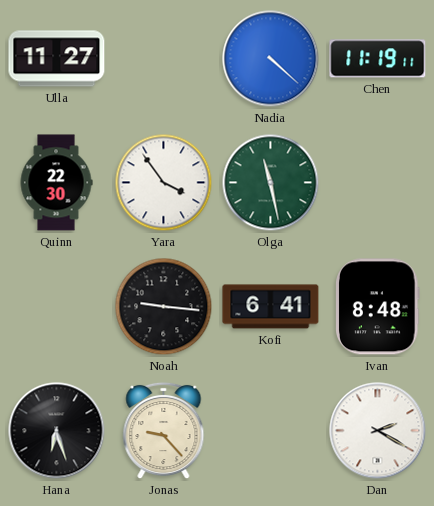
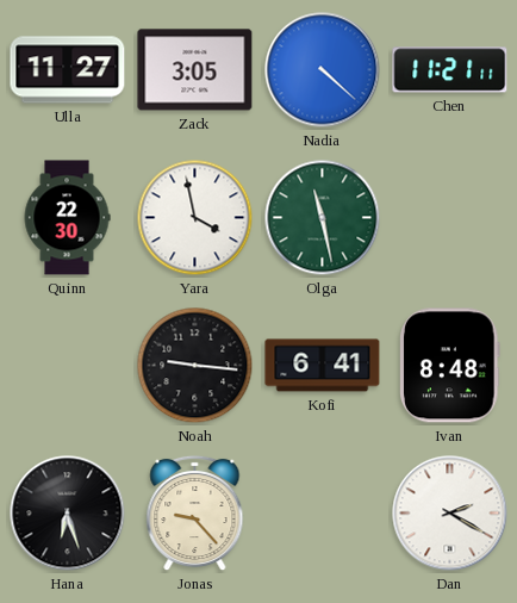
Zack: none -> 3:05
Chen: 11:19 -> 11:21
Yara: 3:54 -> 3:58
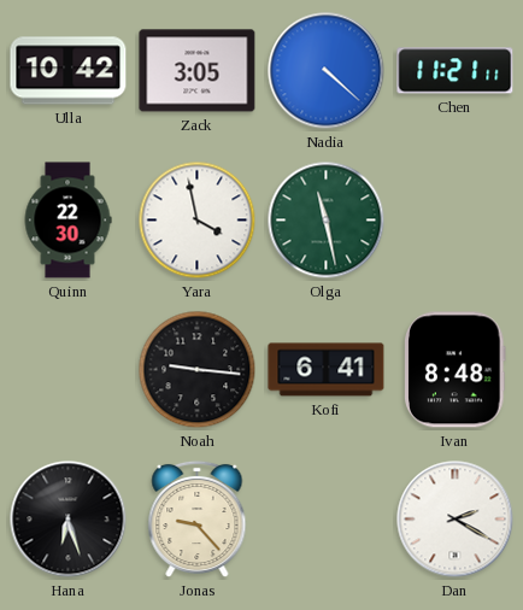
Ulla: 11:27 -> 10:42
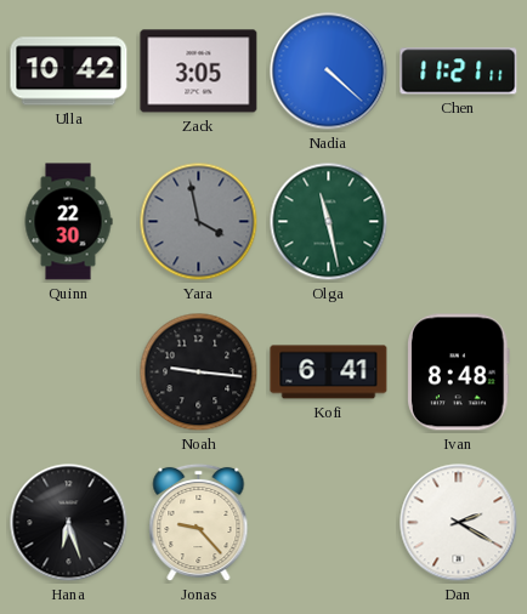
Yara dial: white -> grey
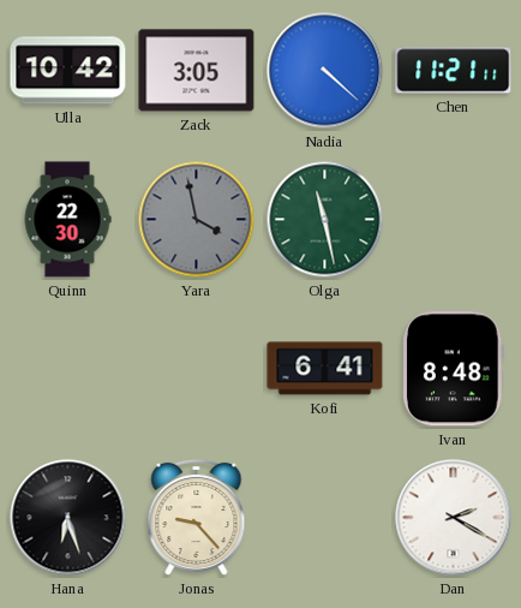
Noah: 9:16 -> none
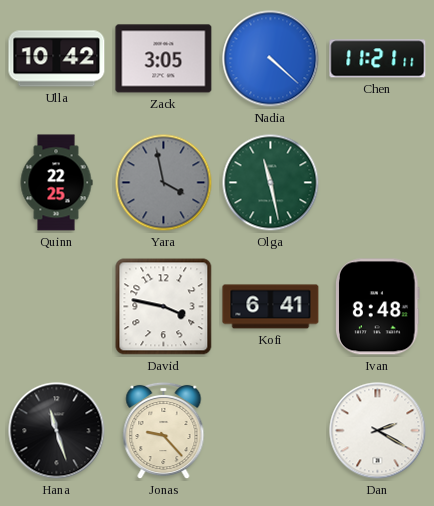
Quinn: 22:30 -> 22:25
David: none -> 3:47
Hana: 6:27 -> 11:27
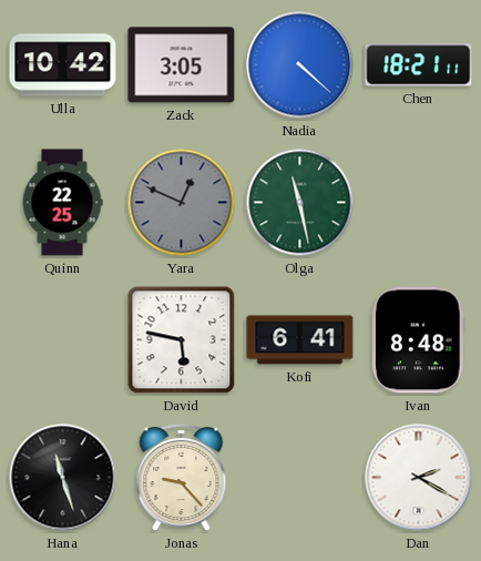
Chen: 11:21 -> 18:21
Yara: 3:58 -> 12:49
David: 3:47 -> 5:47
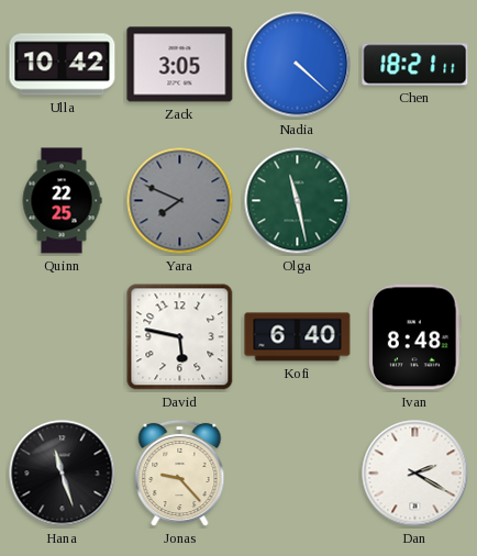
Yara: 12:49 -> 7:49
Kofi: 6:41 -> 6:40
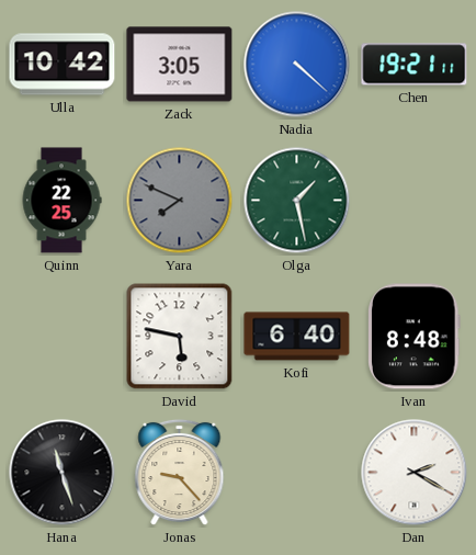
Chen: 18:21 -> 19:21
Olga: 11:28 -> 1:28
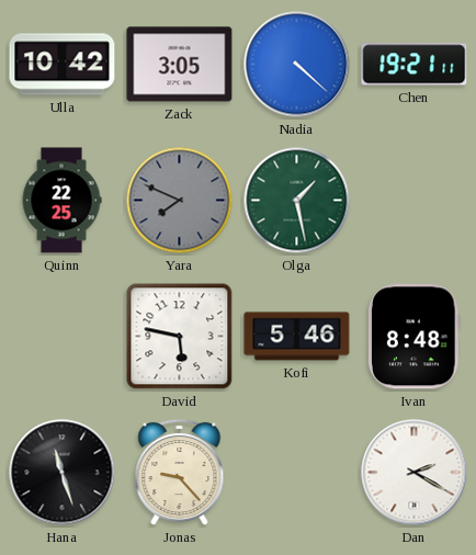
Kofi: 6:40 -> 5:46
